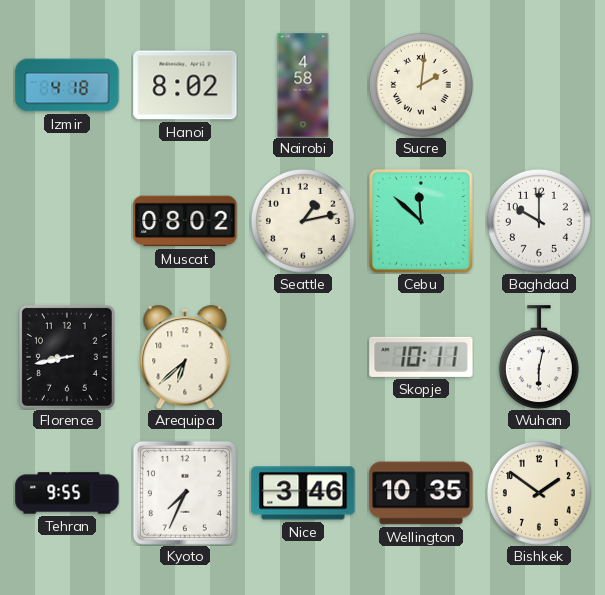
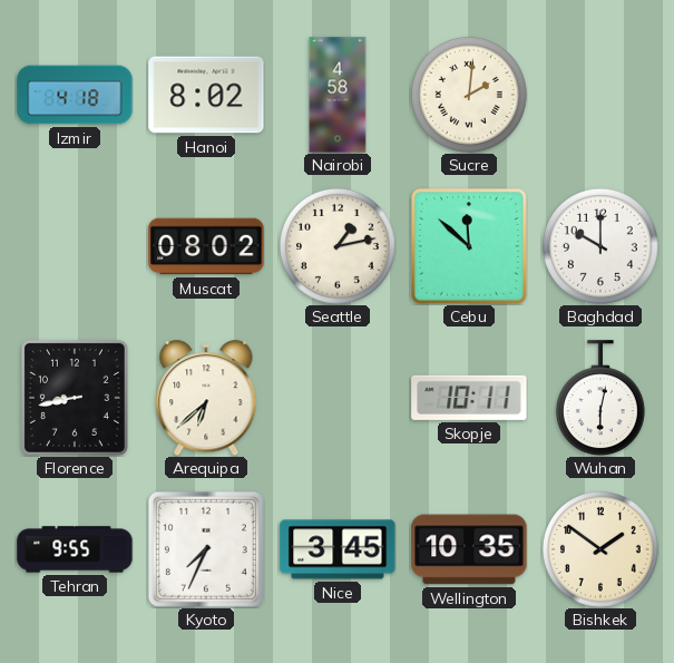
Nice: 3:46 -> 3:45
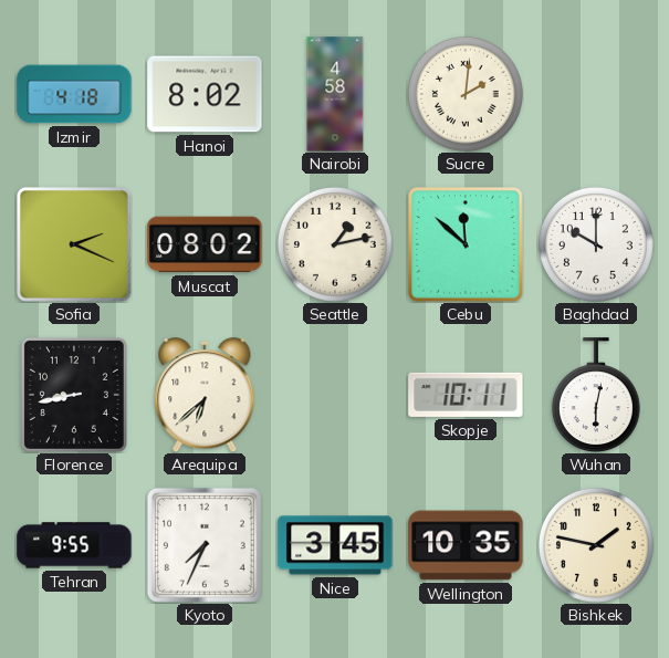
Sofia: none -> 2:19
Bishkek: 1:51 -> 1:47
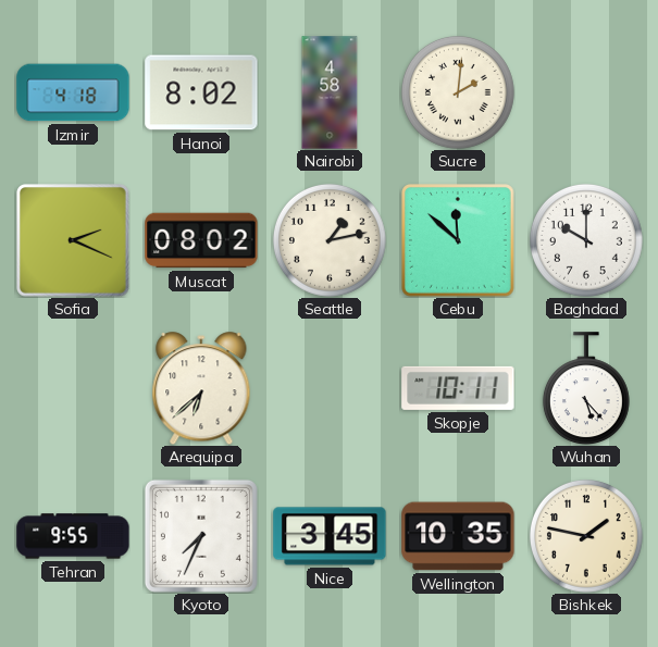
Florence: 8:43 -> none
Wuhan: 6:02 -> 5:23
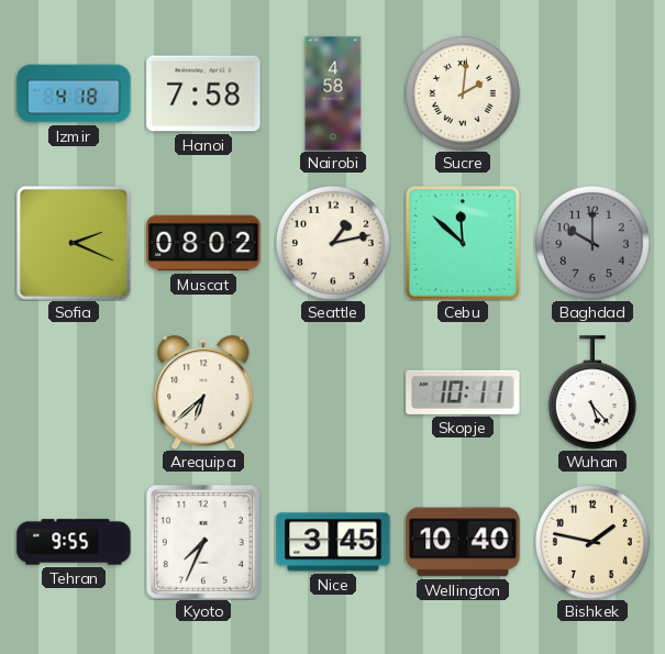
Hanoi: 8:02 -> 7:58
Baghdad dial: white -> grey
Wellington: 10:35 -> 10:40
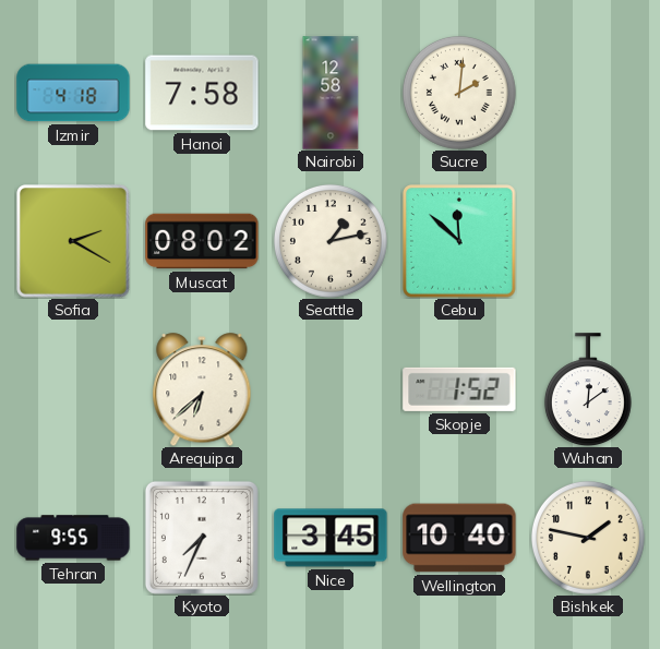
Nairobi: 4:58 -> 12:58
Sofia: 2:19 -> 2:20
Baghdad: 10:00 -> none
Skopje: 10:11 -> 1:52
Wuhan: 5:23 -> 12:09
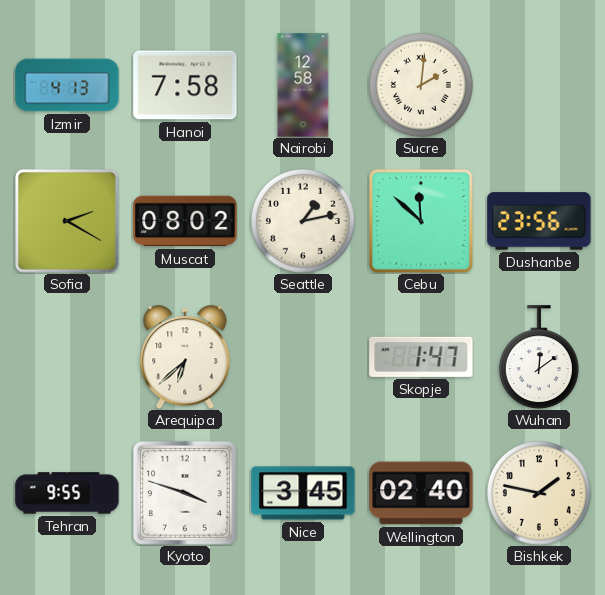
Izmir: 4:18 -> 4:13
Dushanbe: none -> 23:56
Skopje: 1:52 -> 1:47
Kyoto: 7:34 -> 3:48
Wellington: 10:40 -> 02:40
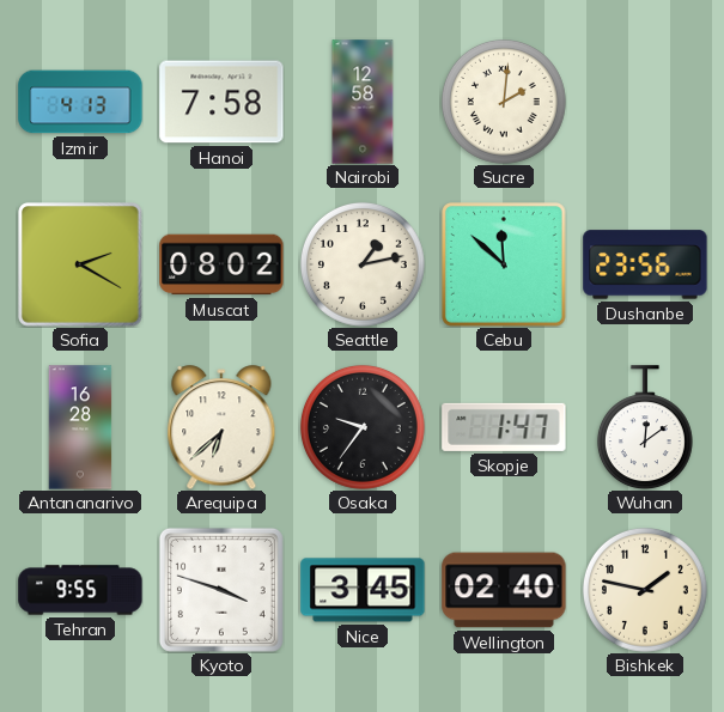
Antananarivo: none -> 16:28
Osaka: none -> 9:36
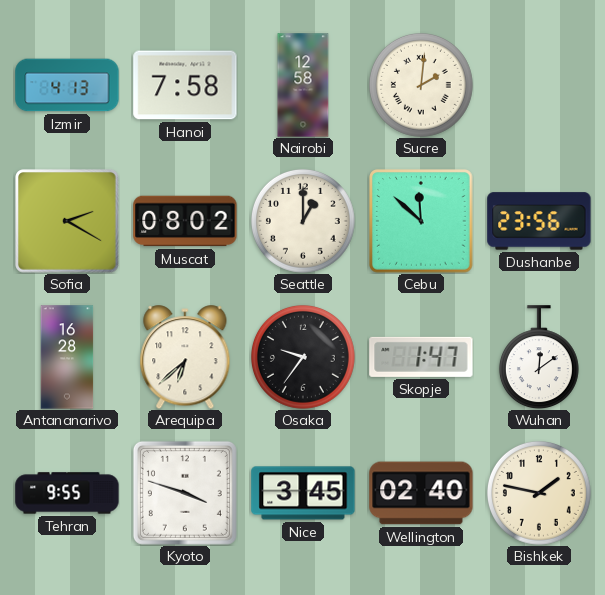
Seattle: 1:13 -> 1:00
